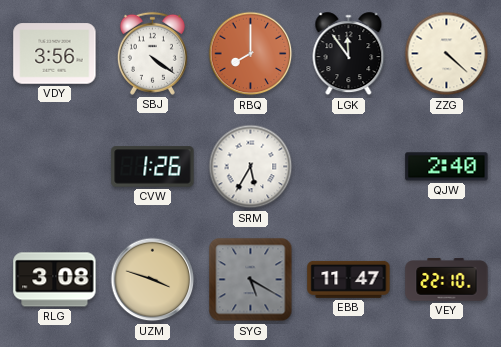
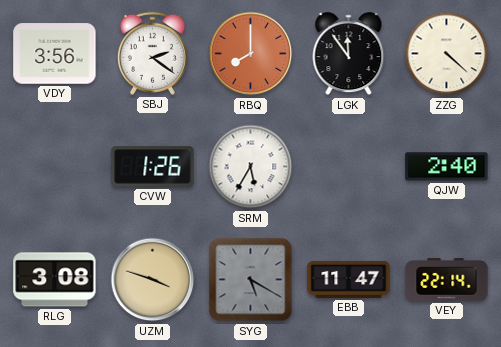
SBJ: 4:21 -> 2:21
VEY: 22:10 -> 22:14
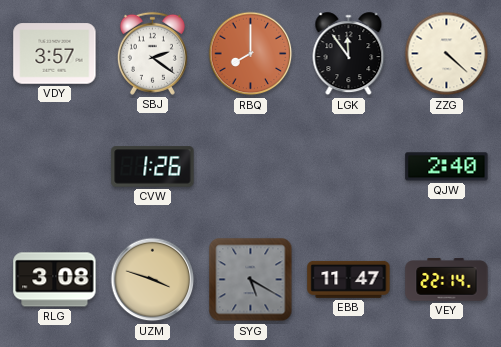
VDY: 3:56 -> 3:57
SRM: 5:35 -> none
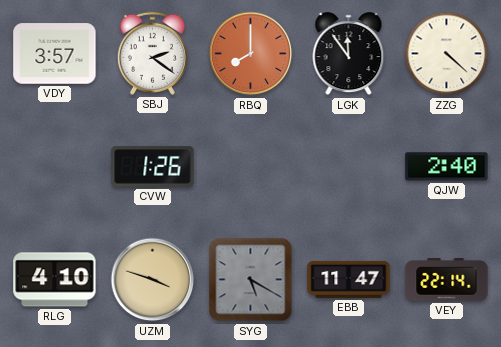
RLG: 3:08 -> 4:10
